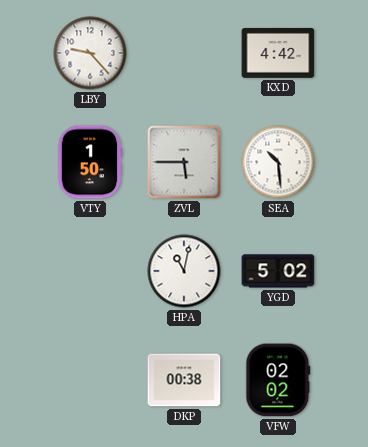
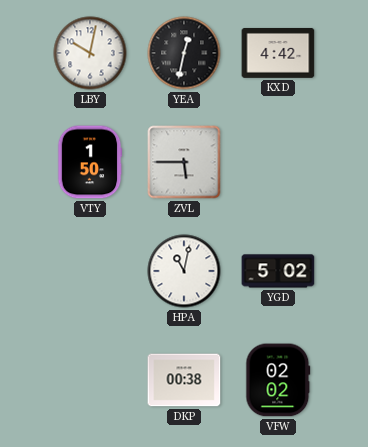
LBY: 9:23 -> 10:02
YEA: none -> 12:32
SEA: 10:29 -> none
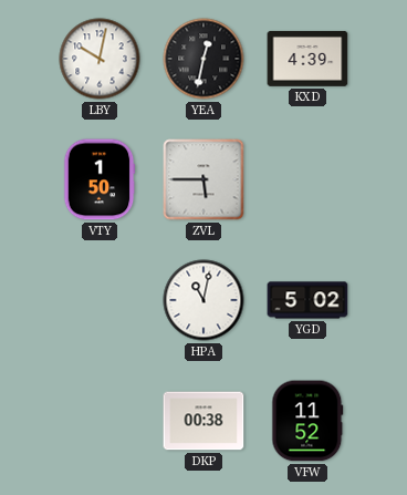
KXD: 4:42 -> 4:39
VFW: 02:02 -> 11:52
